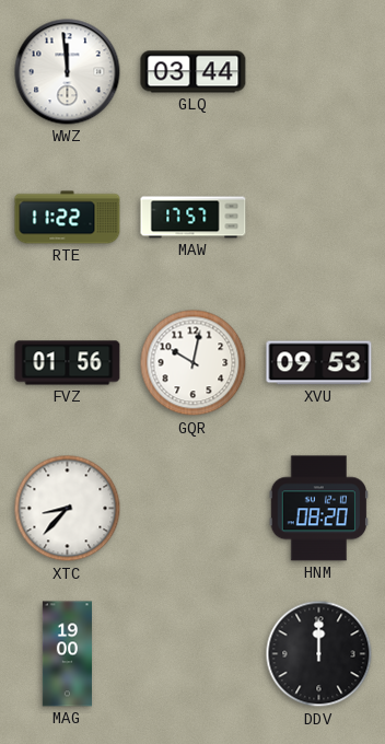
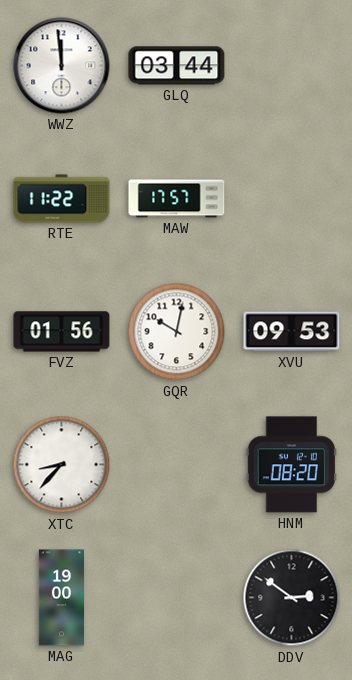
DDV: 12:00 -> 2:51
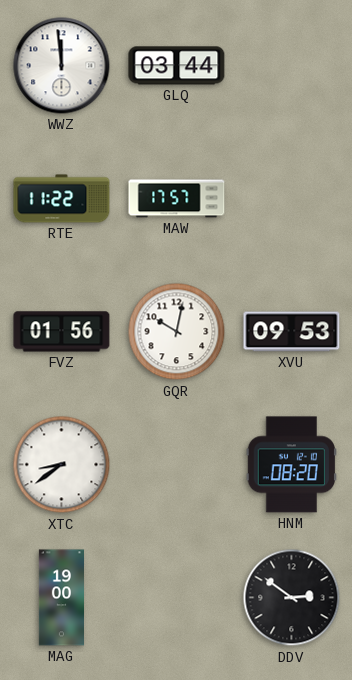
XTC: 8:37 -> 8:39
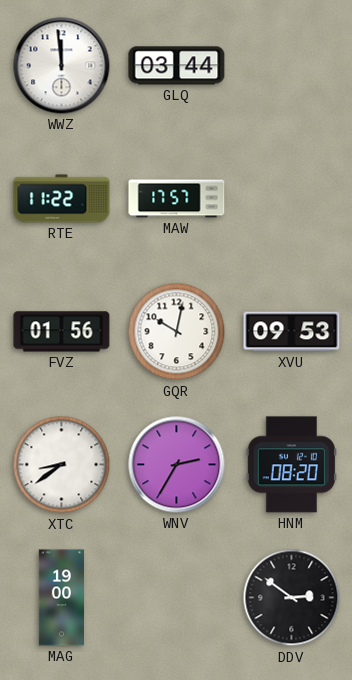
WNV: none -> 2:35
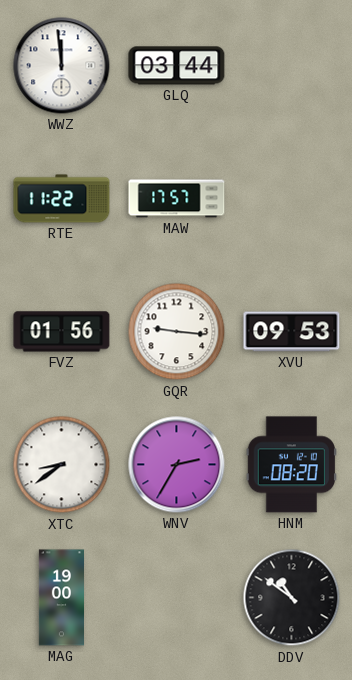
GQR: 10:02 -> 9:16
DDV: 2:51 -> 10:51
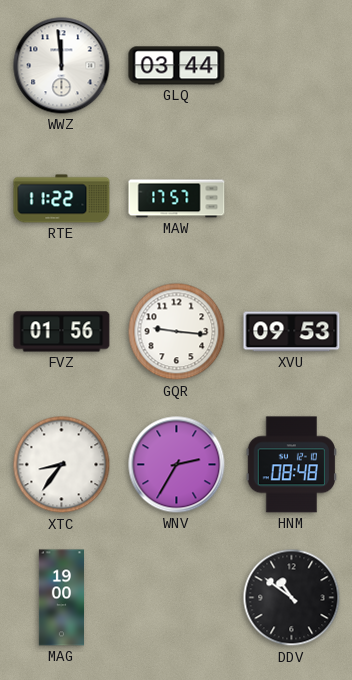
XTC: 8:39 -> 8:36
HNM: 08:20 -> 08:48
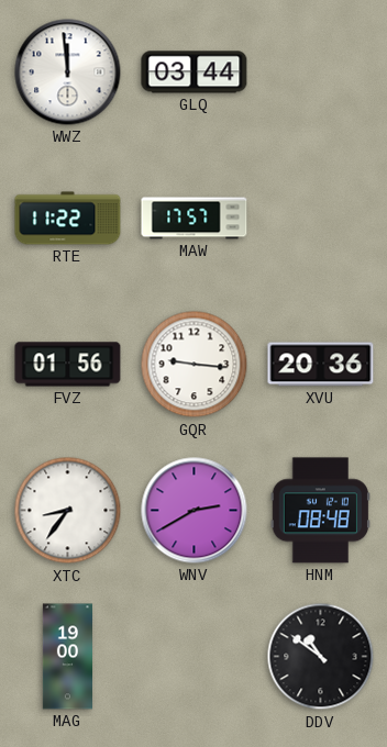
XVU: 09:53 -> 20:36
WNV: 2:35 -> 2:40
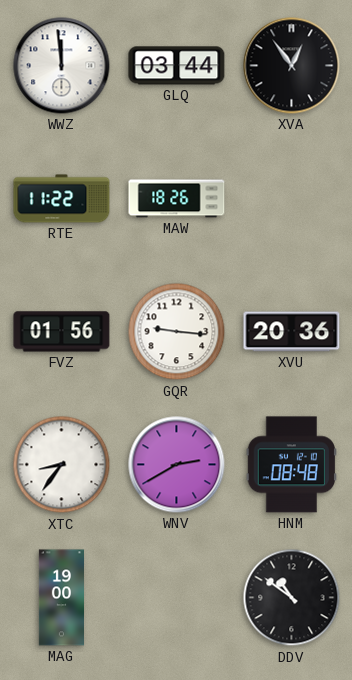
XVA: none -> 12:54
MAW: 17:57 -> 18:26
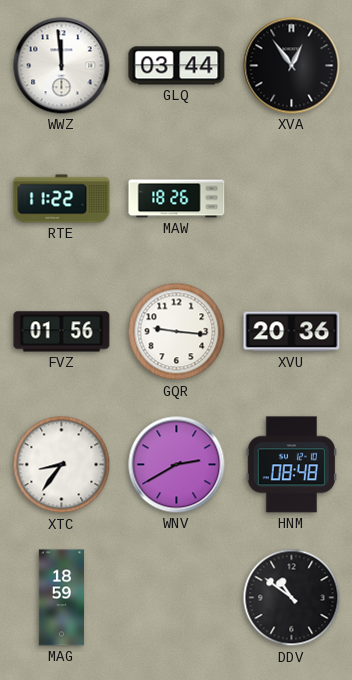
MAG: 19:00 -> 18:59
